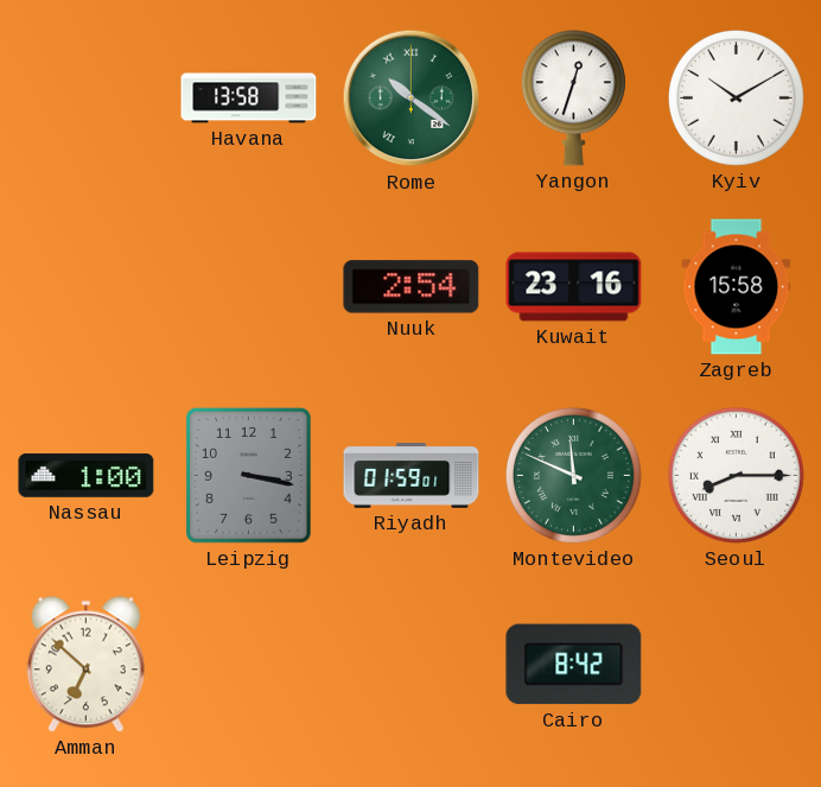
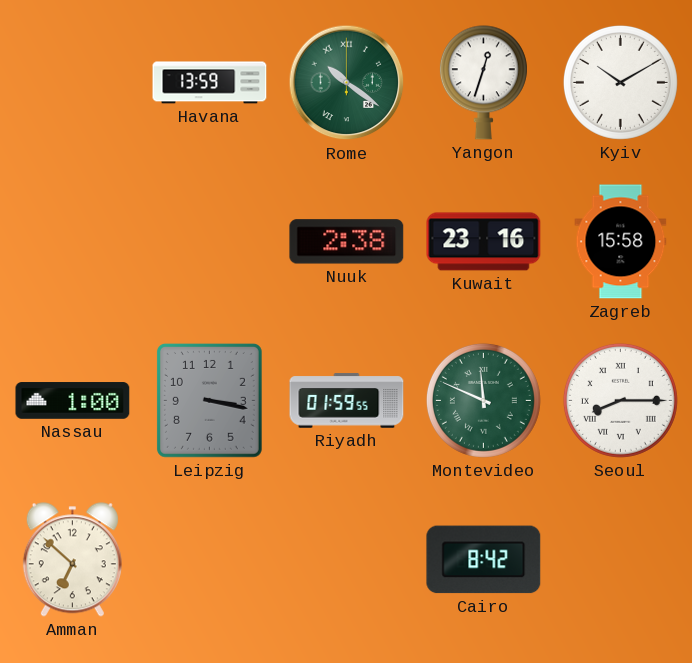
Havana: 13:58 -> 13:59
Nuuk: 2:54 -> 2:38
Riyadh: 01:59:01 -> 01:59:55
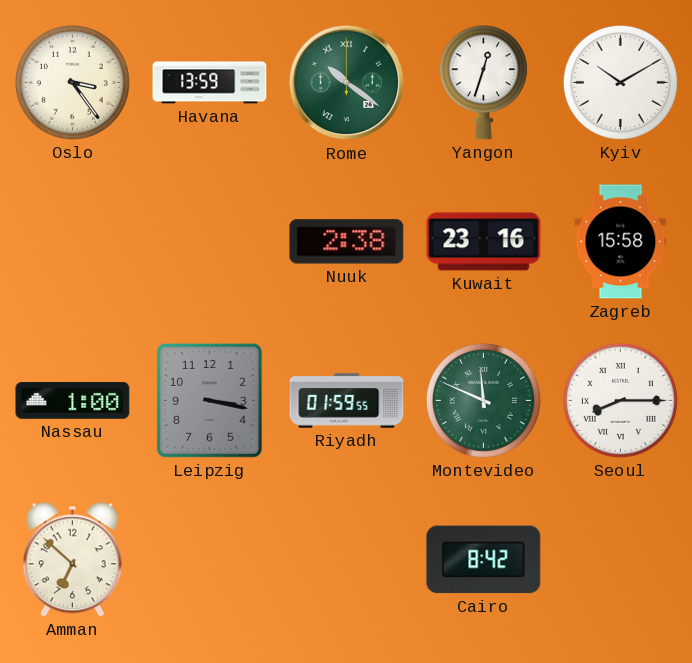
Oslo: none -> 3:24
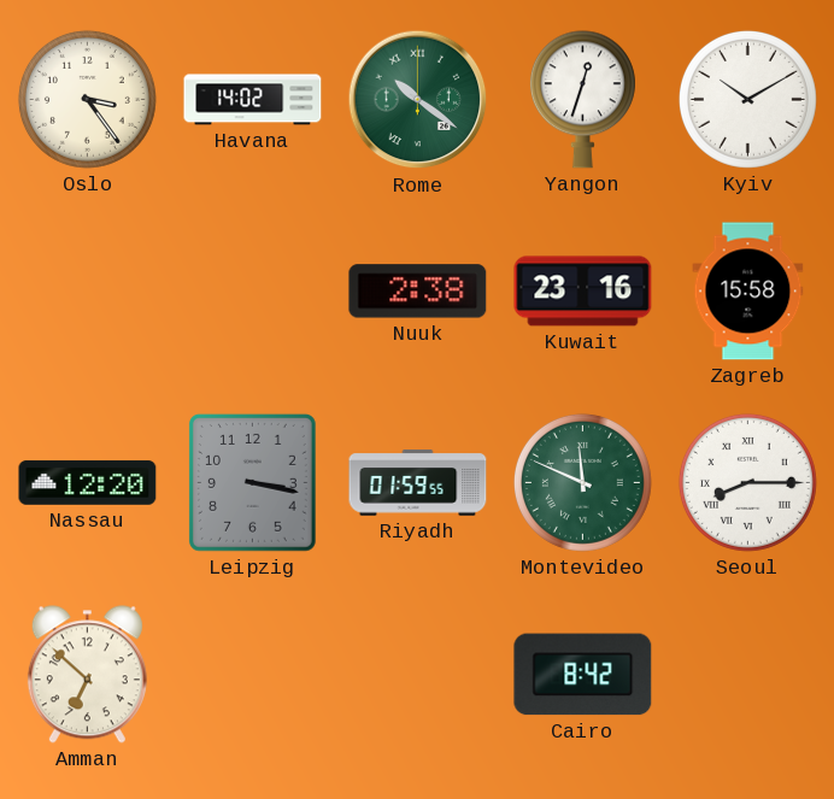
Havana: 13:59 -> 14:02
Nassau: 1:00 -> 12:20
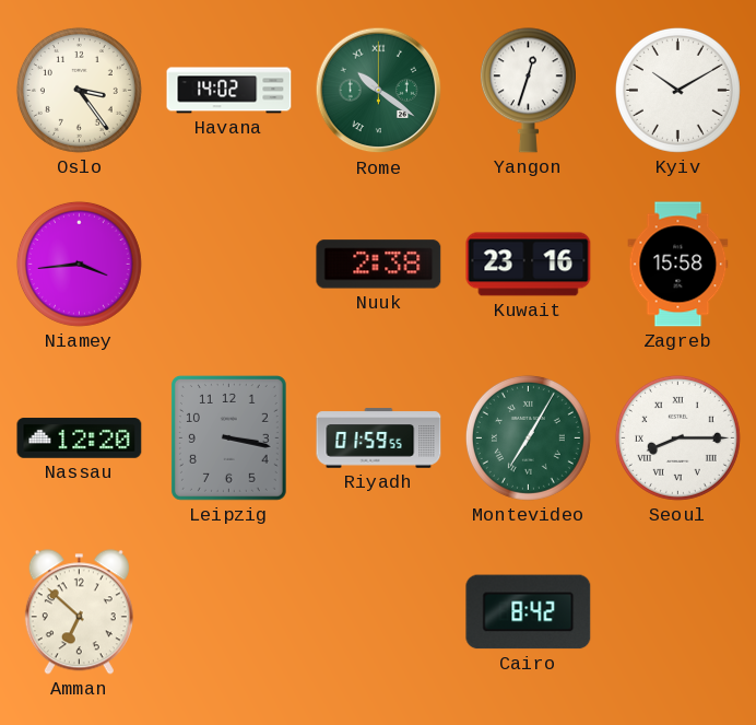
Niamey: none -> 3:44
Montevideo: 11:49 -> 7:05
